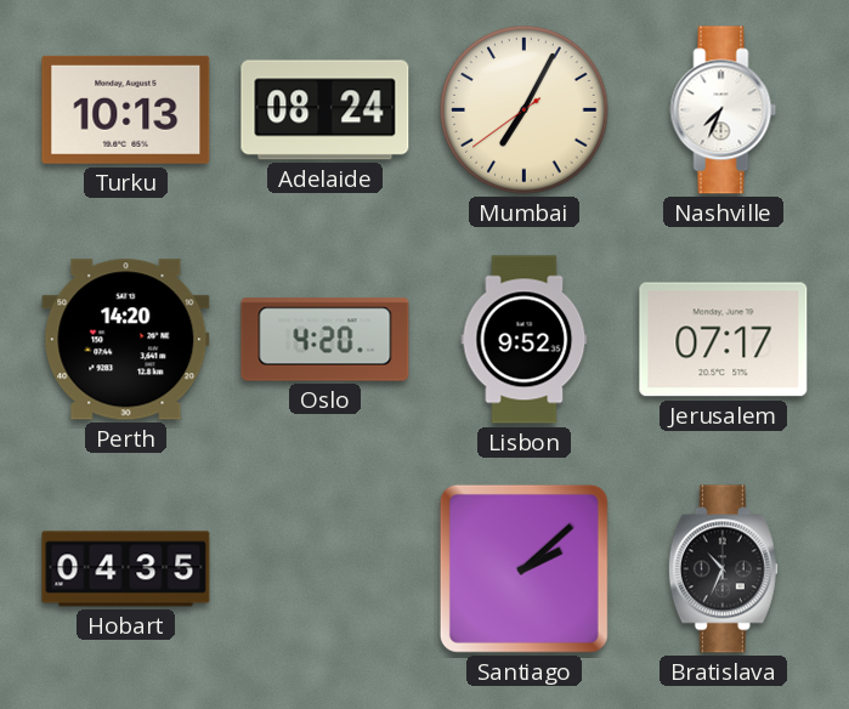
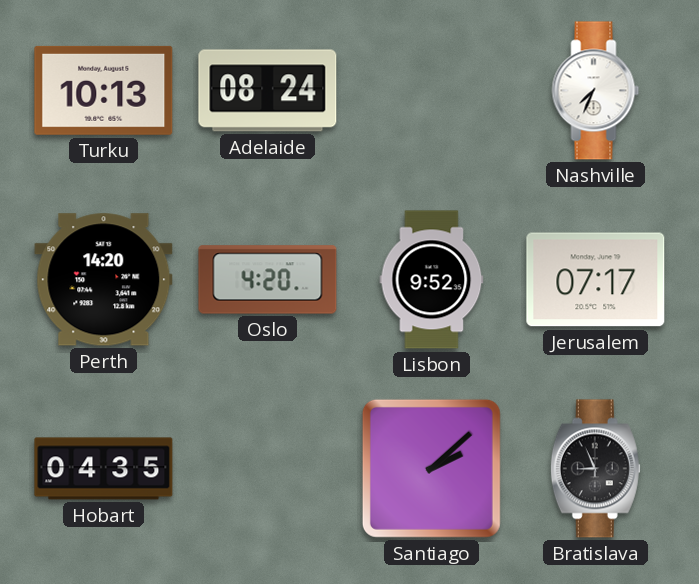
Mumbai: 7:04 -> none
Bratislava: 10:34 -> 8:56
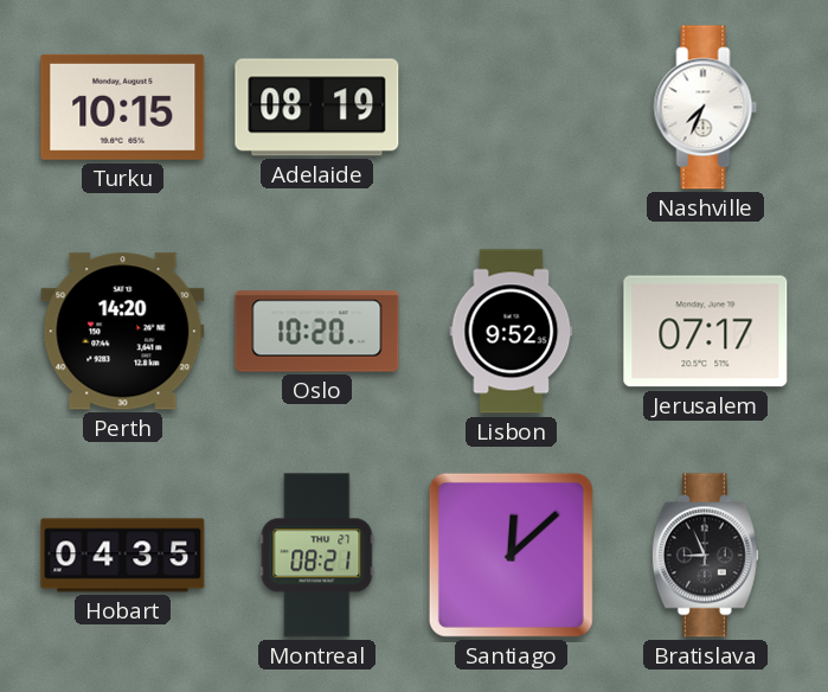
Turku: 10:13 -> 10:15
Adelaide: 08:24 -> 08:19
Oslo: 4:20 -> 10:20
Montreal: none -> 08:21
Santiago: 2:08 -> 12:08
